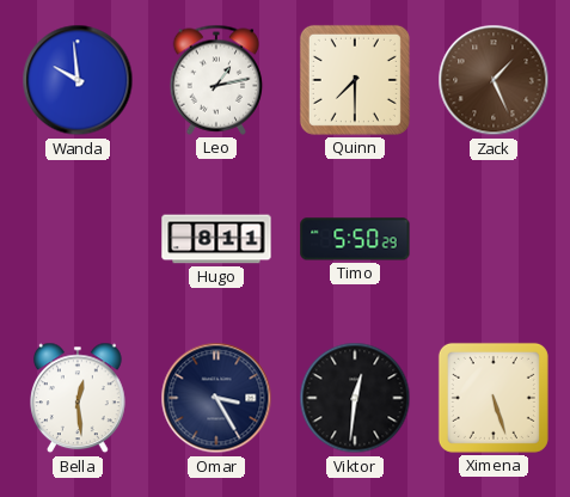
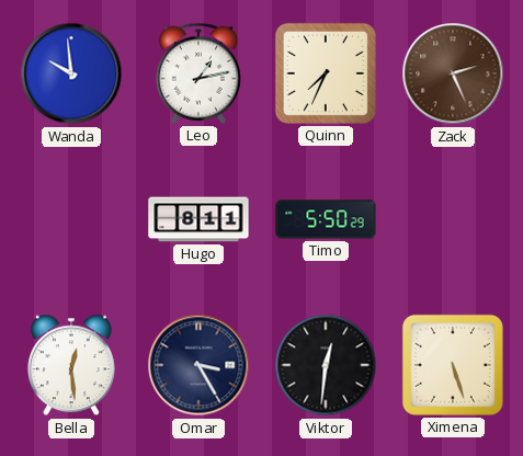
Quinn: 7:30 -> 7:34
Zack: 1:26 -> 2:26
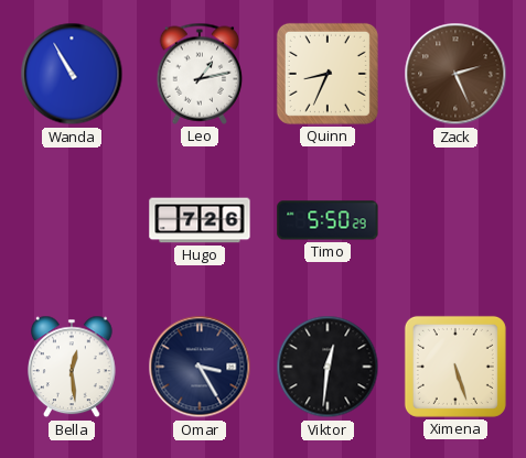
Wanda: 9:59 -> 10:55
Quinn: 7:34 -> 8:34
Hugo: 8:11 -> 7:26
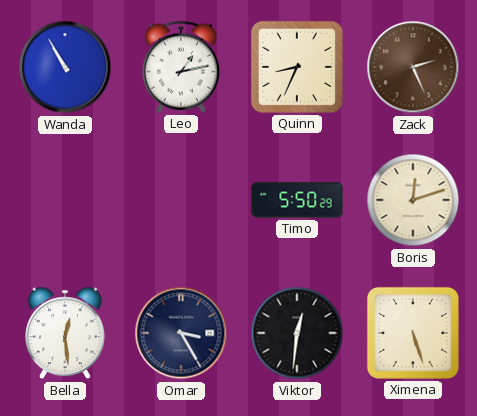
Hugo: 7:26 -> none
Boris: none -> 12:12
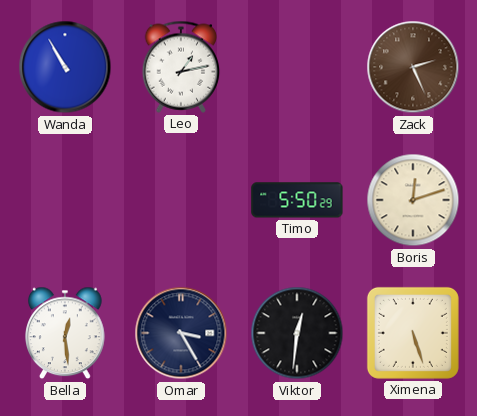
Quinn: 8:34 -> none
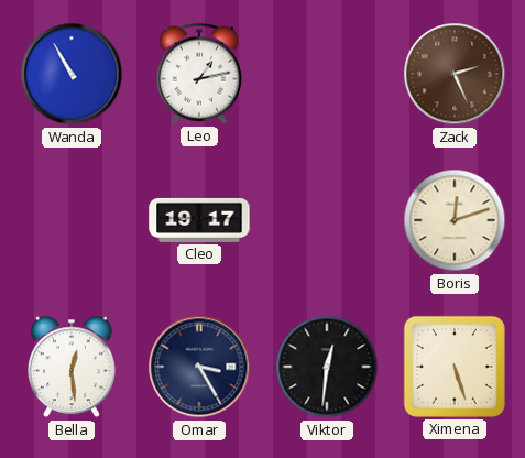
Cleo: none -> 19:17
Timo: 5:50 -> none
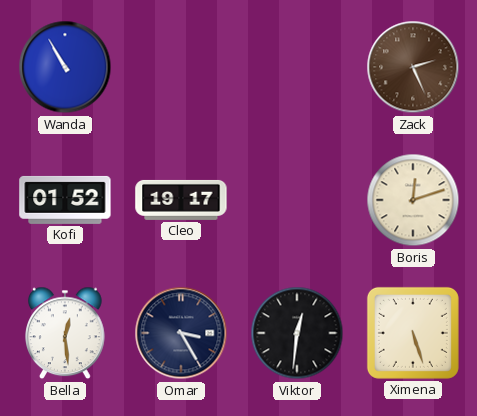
Leo: 1:13 -> none
Kofi: none -> 01:52
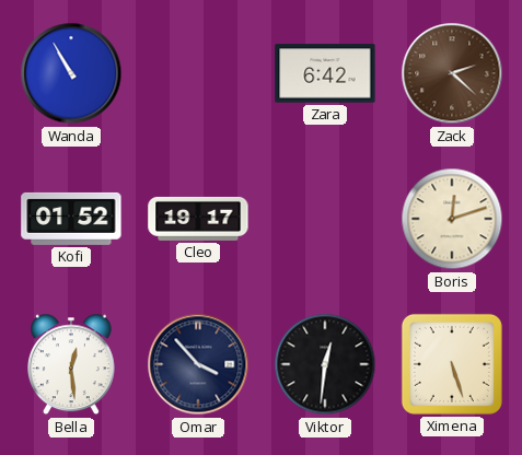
Zara: none -> 6:42
Zack: 2:26 -> 2:22
Omar: 3:25 -> 3:53
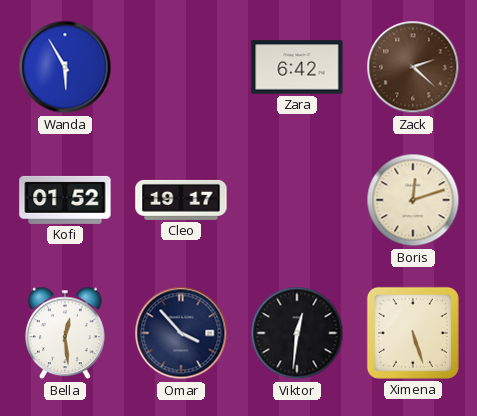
Wanda: 10:55 -> 5:55
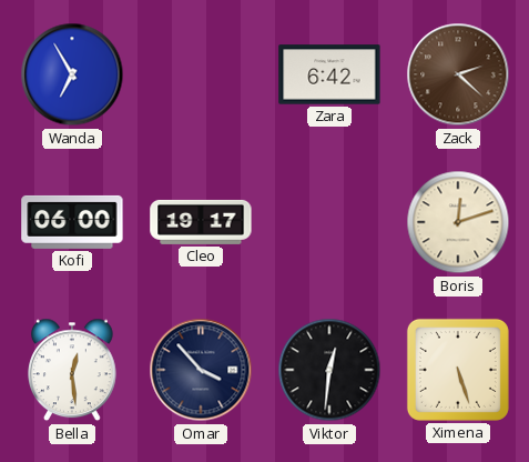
Wanda: 5:55 -> 6:55
Kofi: 01:52 -> 06:00
